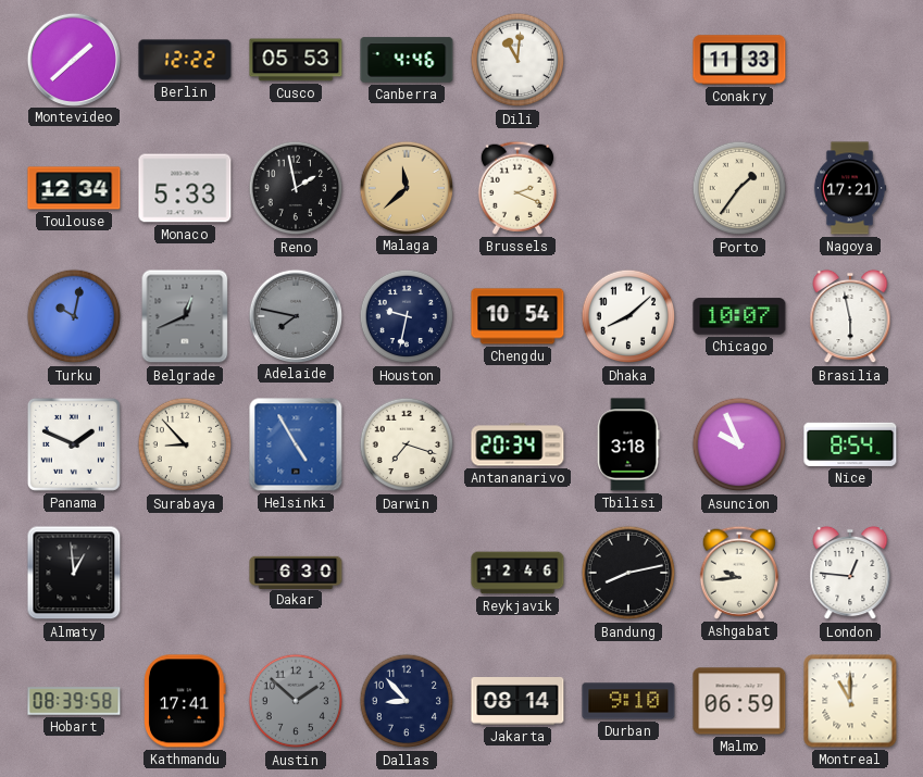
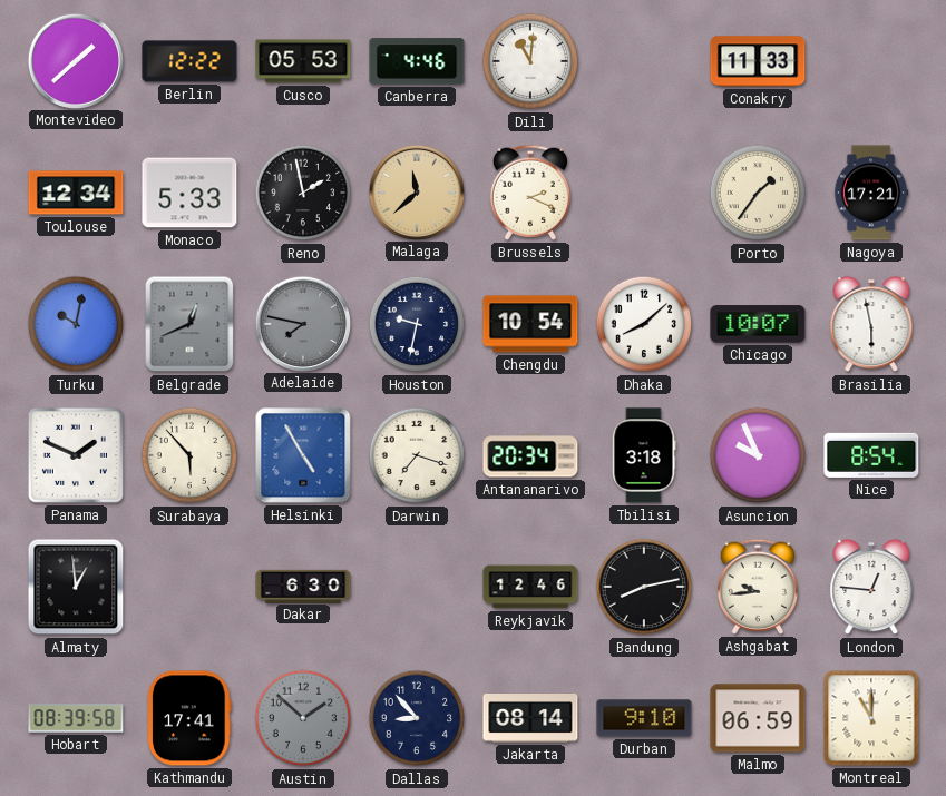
Surabaya: 8:53 -> 5:53
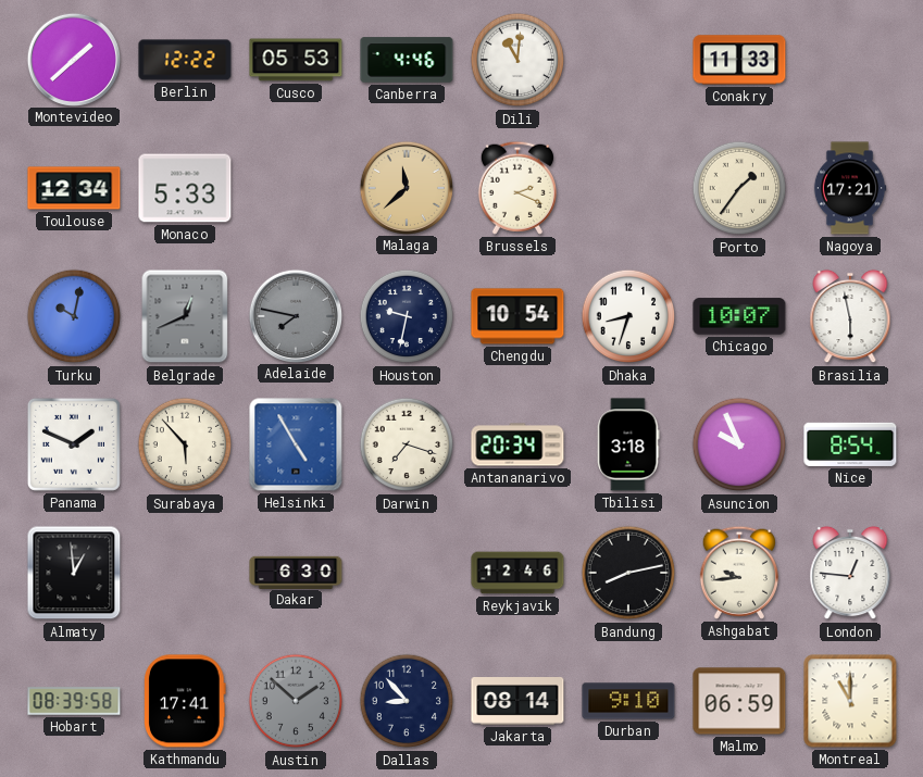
Reno: 1:58 -> none
Dhaka: 8:08 -> 8:33
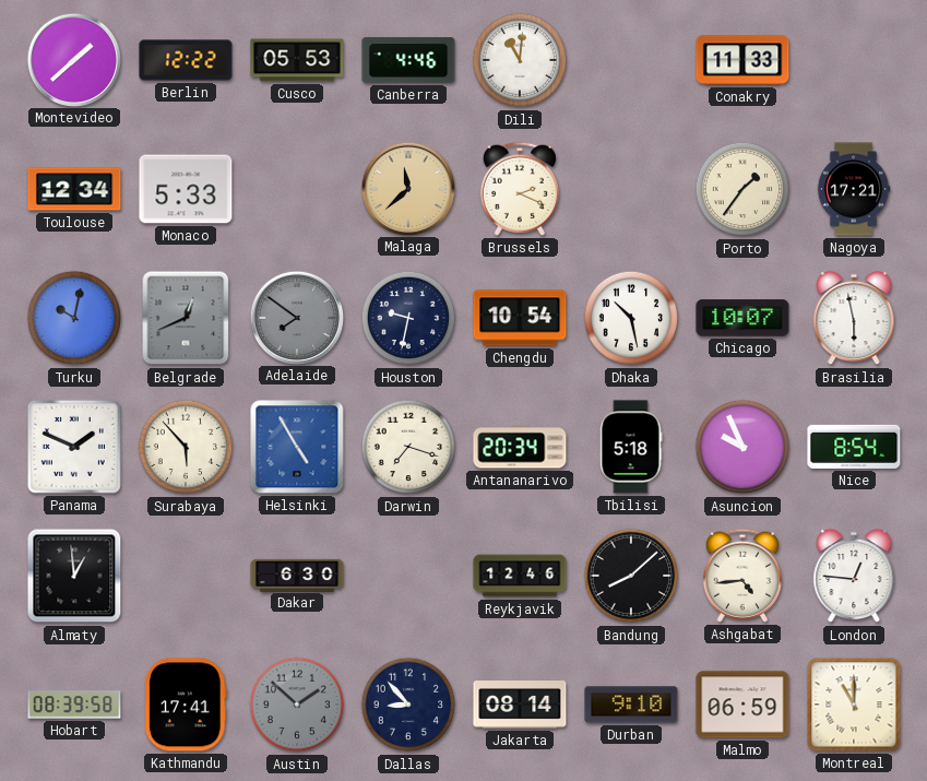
Adelaide: 7:47 -> 7:51
Dhaka: 8:33 -> 10:28
Tbilisi: 3:18 -> 5:18
Bandung: 8:13 -> 8:08
Ashgabat: 9:44 -> 4:44
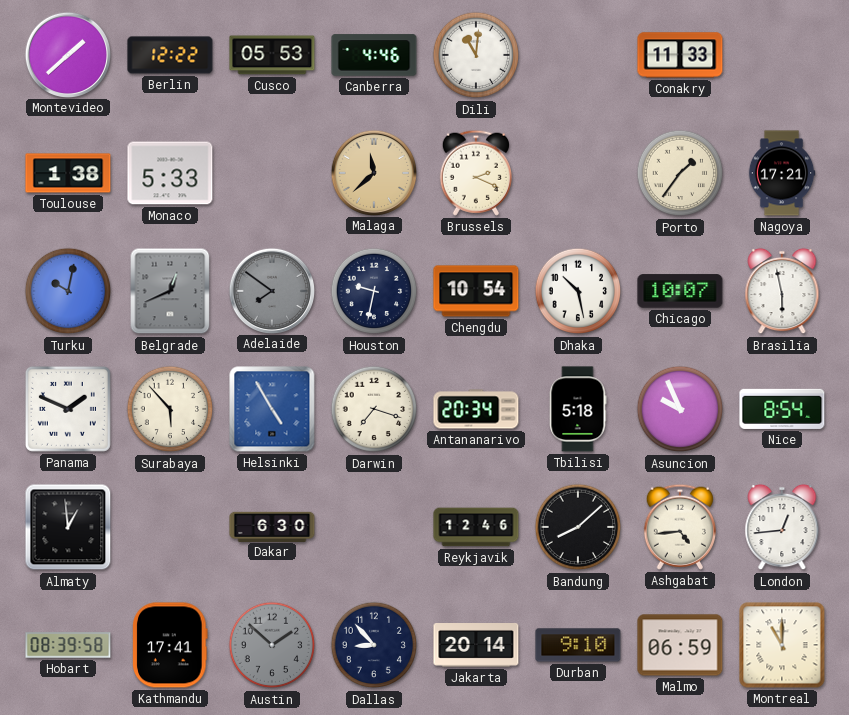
Toulouse: 12:34 -> 1:38
London: 12:46 -> 12:44
Jakarta: 08:14 -> 20:14
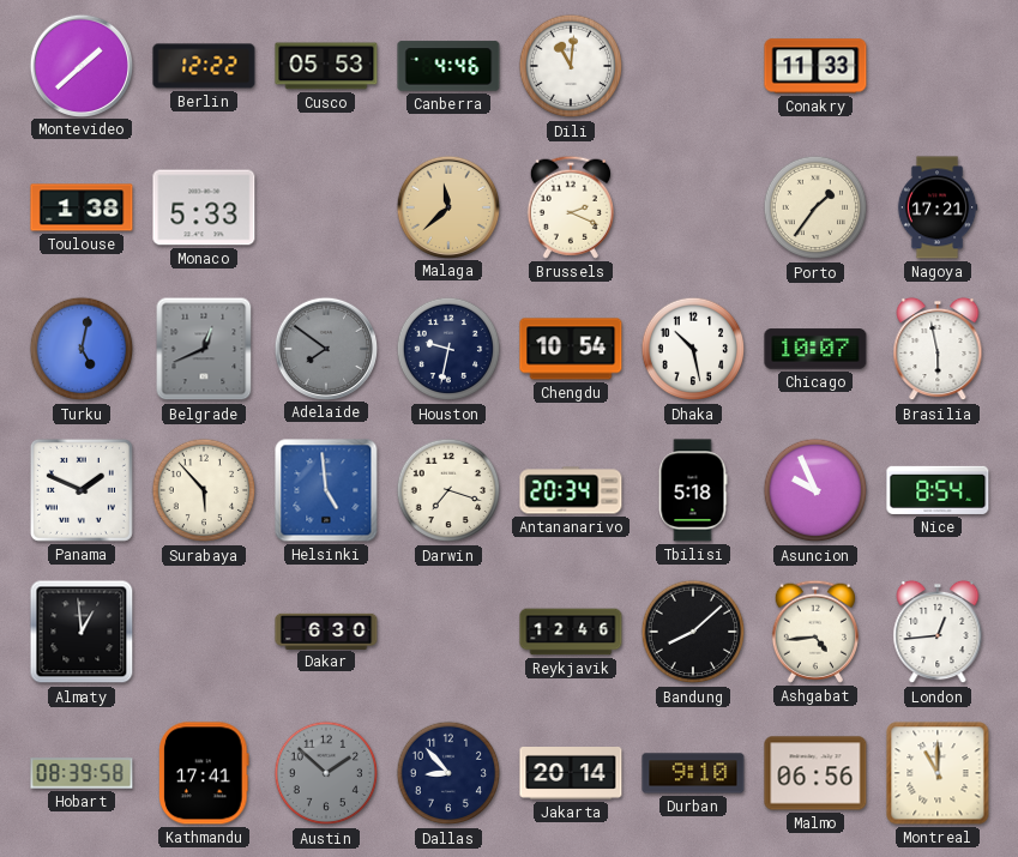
Turku: 10:02 -> 5:02
Helsinki: 4:55 -> 4:59
Malmo: 06:59 -> 06:56
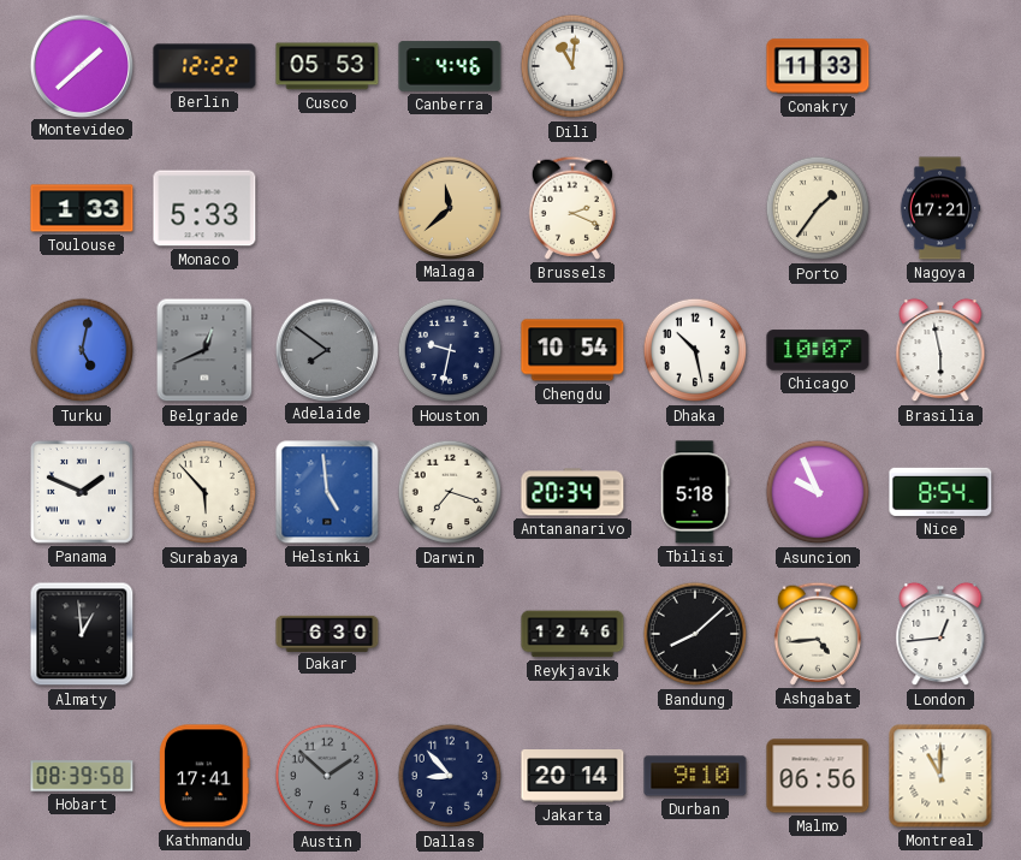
Toulouse: 1:38 -> 1:33
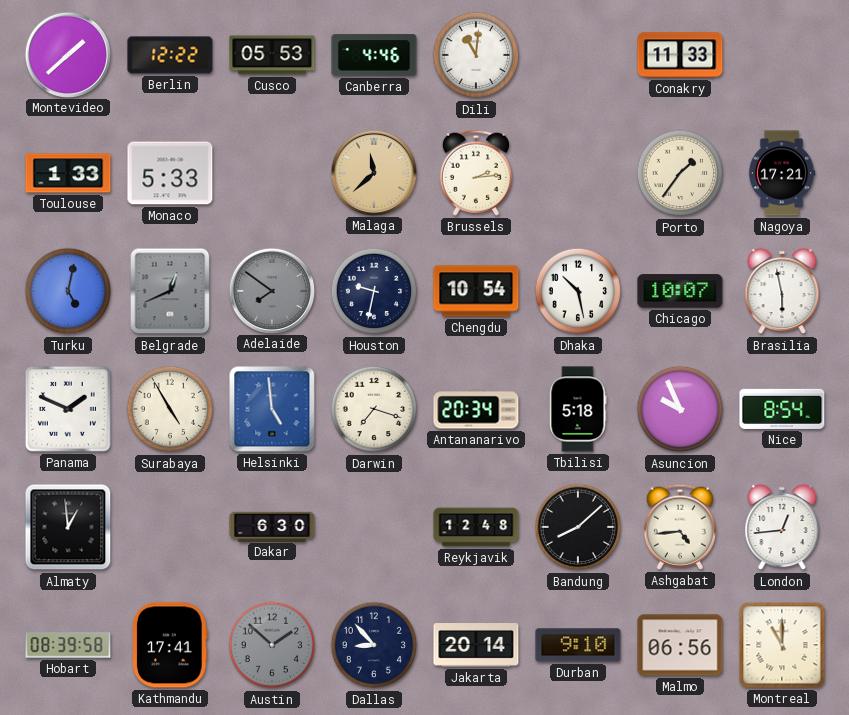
Brussels: 2:19 -> 2:14
Surabaya: 5:53 -> 4:55
Reykjavik: 12:46 -> 12:48
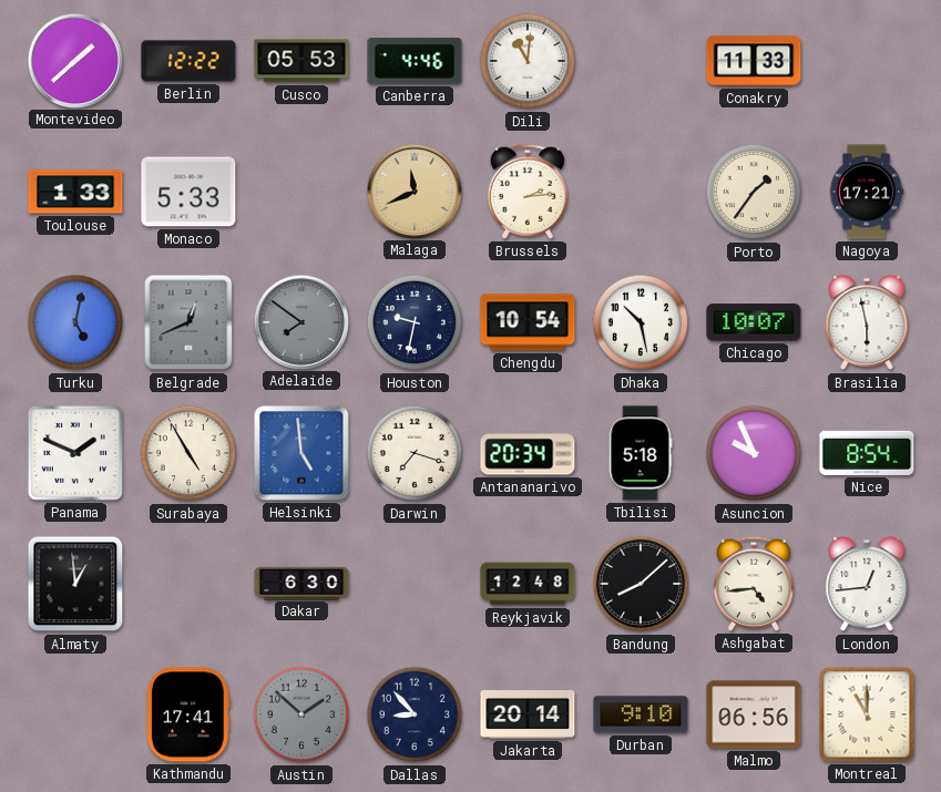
Malaga: 11:38 -> 11:41
Hobart: 08:39 -> none
